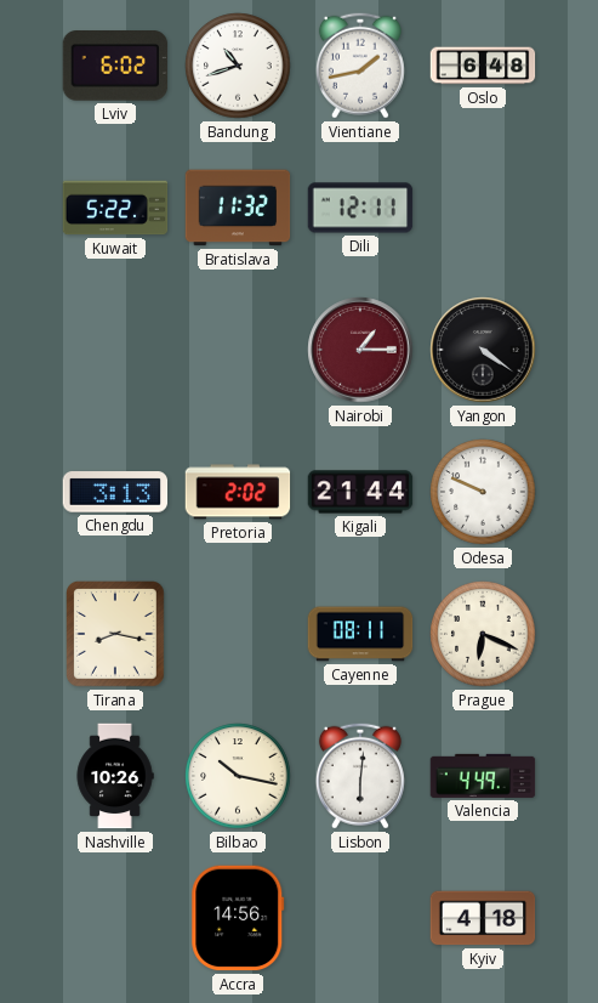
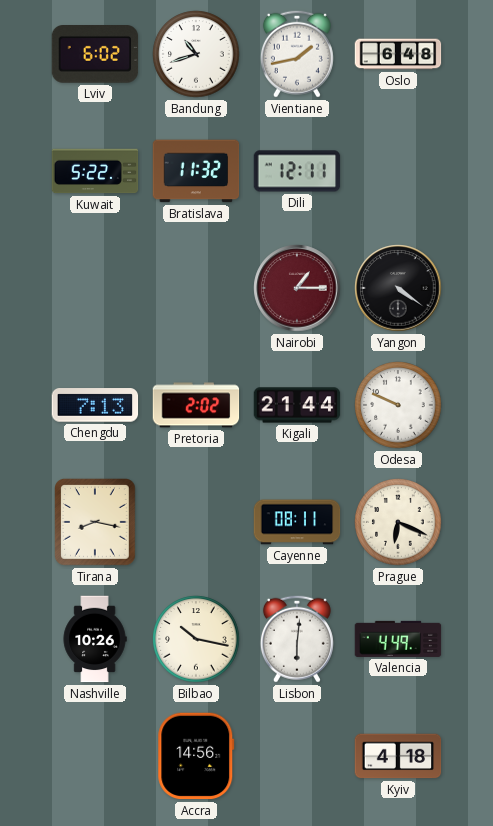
Chengdu: 3:13 -> 7:13
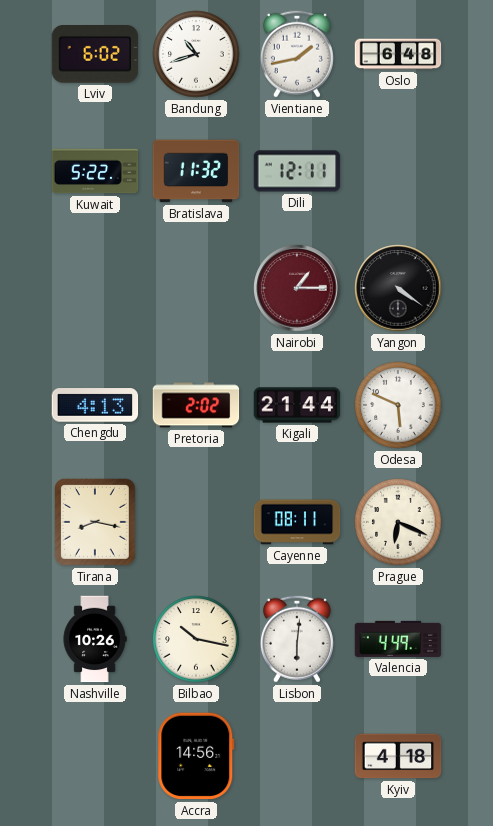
Chengdu: 7:13 -> 4:13
Odesa: 9:49 -> 5:49
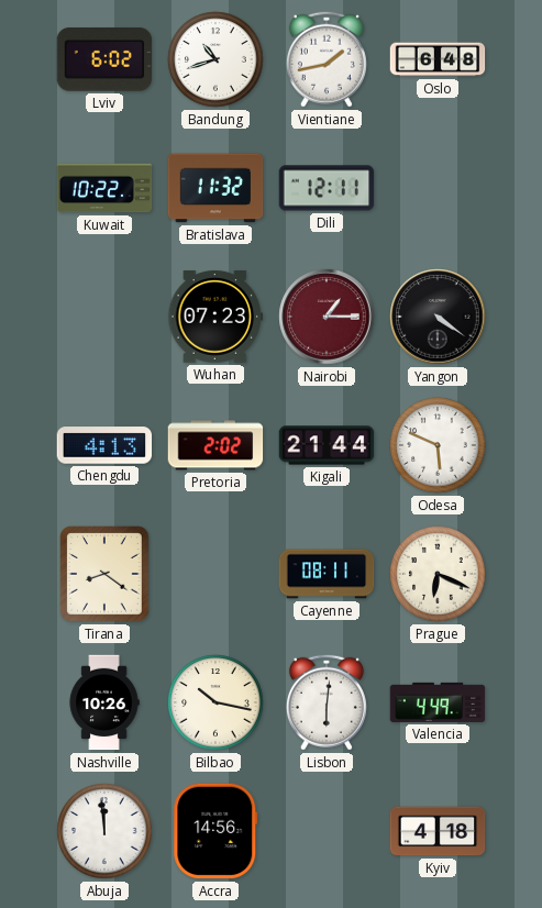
Kuwait: 5:22 -> 10:22
Wuhan: none -> 07:23
Tirana: 8:17 -> 8:21
Abuja: none -> 11:59
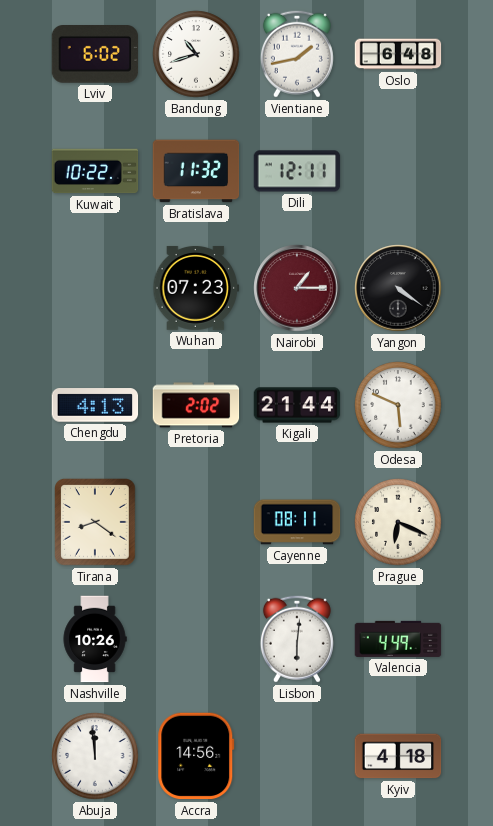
Bilbao: 10:17 -> none
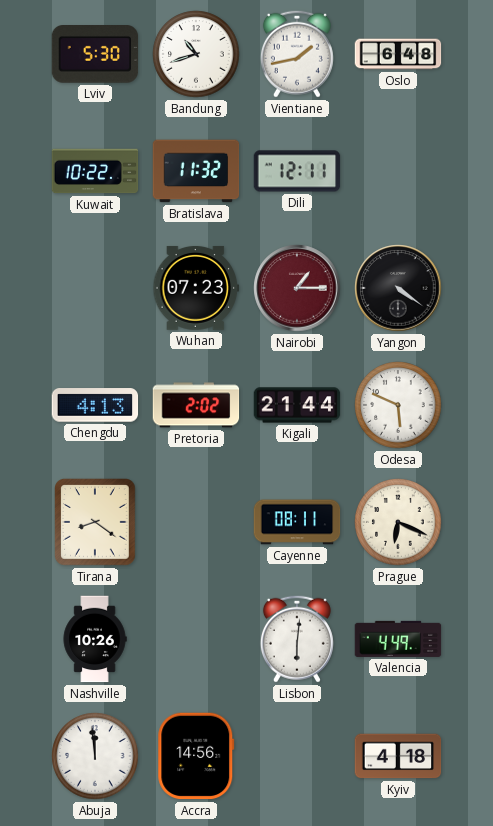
Lviv: 6:02 -> 5:30
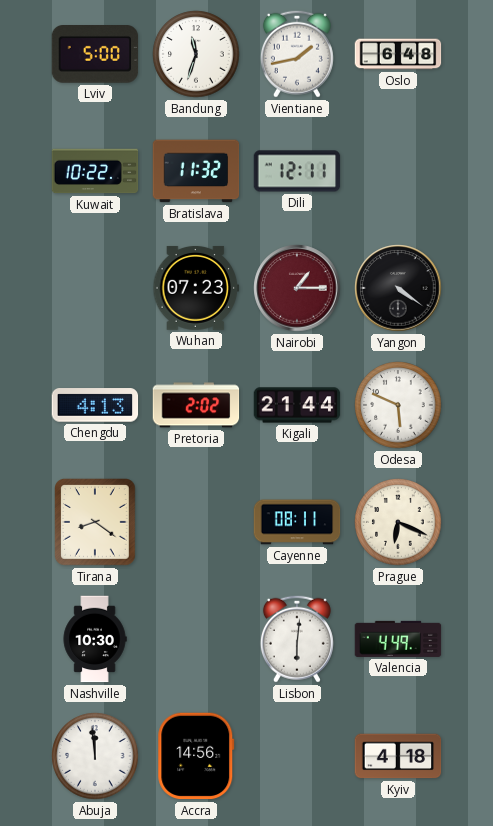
Lviv: 5:30 -> 5:00
Bandung: 10:42 -> 11:33
Nashville: 10:26 -> 10:30
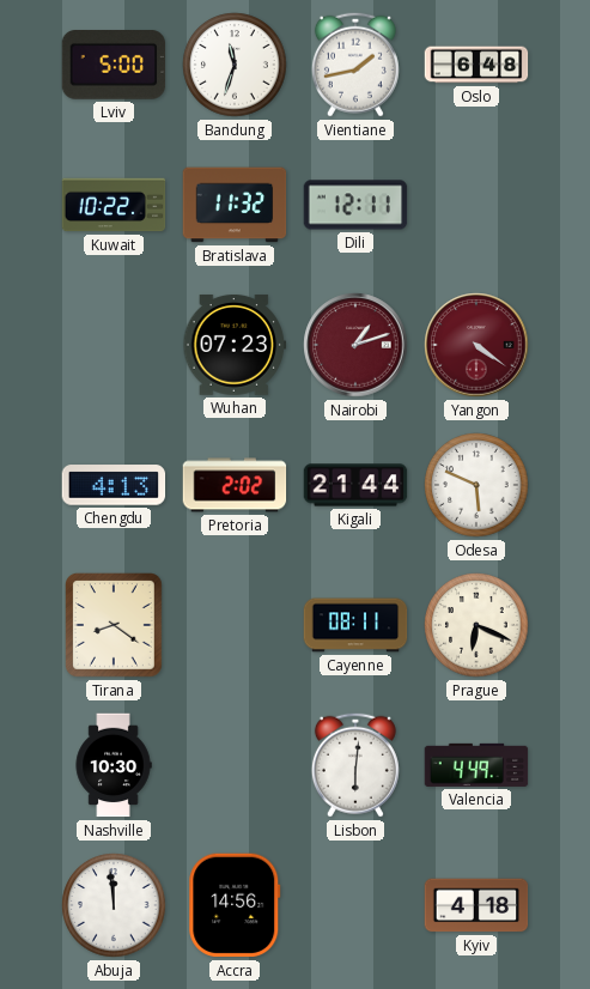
Nairobi: 1:15 -> 1:12
Yangon dial: black -> burgundy
